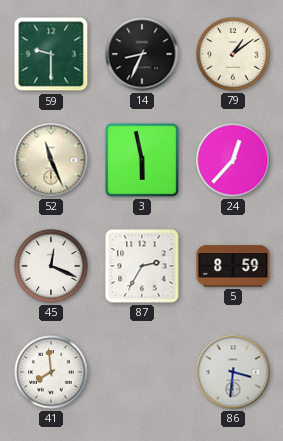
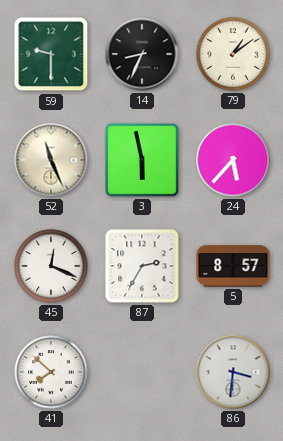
24: 12:37 -> 5:37
5: 8:59 -> 8:57
41: 7:59 -> 7:52
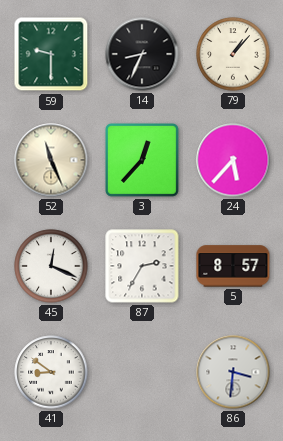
79: 1:09 -> 1:07
3: 5:58 -> 12:37
41: 7:52 -> 8:51
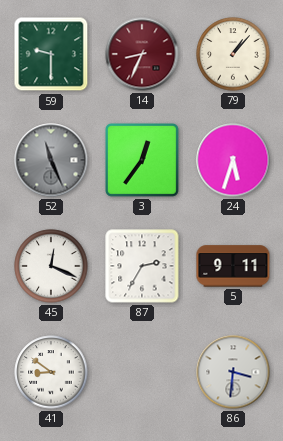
14 dial: black -> burgundy
52 dial: cream -> grey
3: 12:37 -> 12:36
24: 5:37 -> 5:33
5: 8:57 -> 9:11
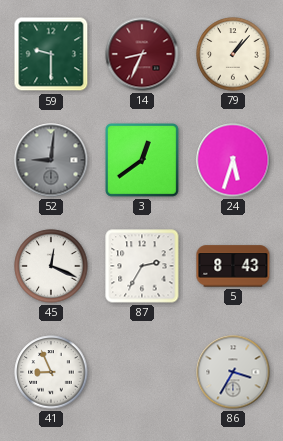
52: 11:26 -> 9:01
3: 12:36 -> 12:39
5: 9:11 -> 8:43
41: 8:51 -> 8:56
86: 3:31 -> 3:35
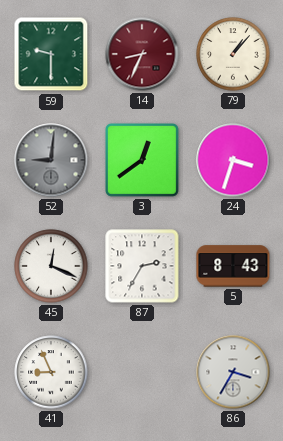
24: 5:33 -> 3:33
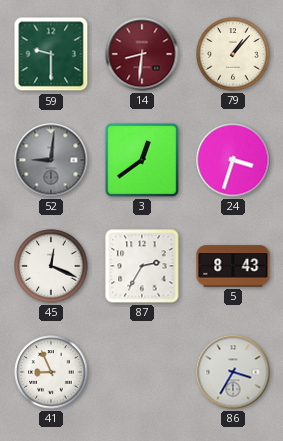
14: 8:34 -> 8:31
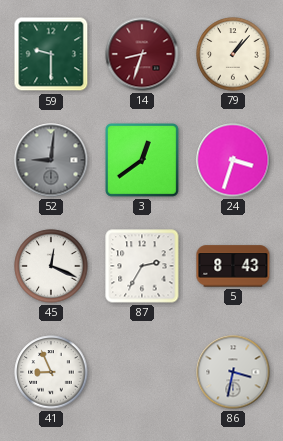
14: 8:31 -> 8:33
86: 3:35 -> 3:32
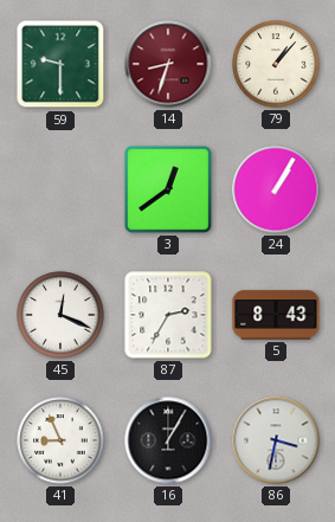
52: 9:01 -> none
24: 3:33 -> 1:05
16: none -> 1:05
